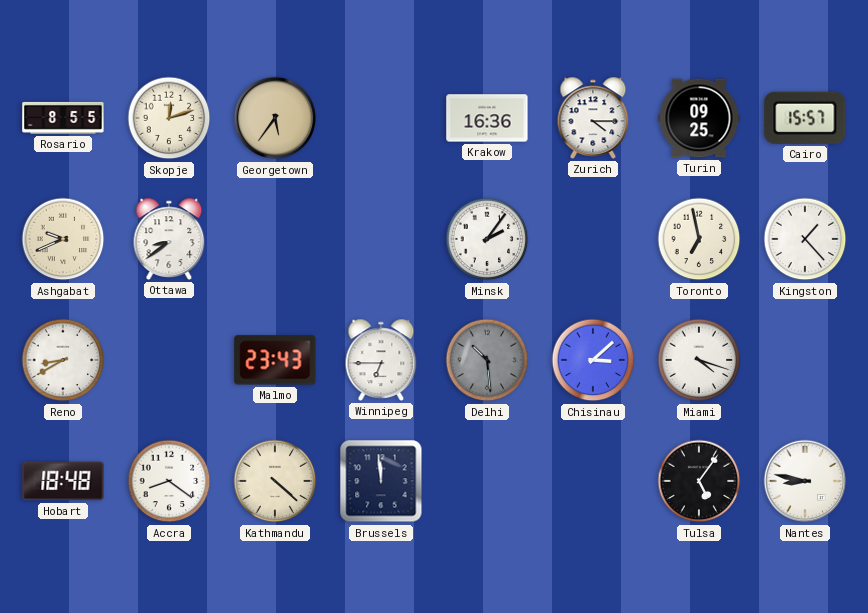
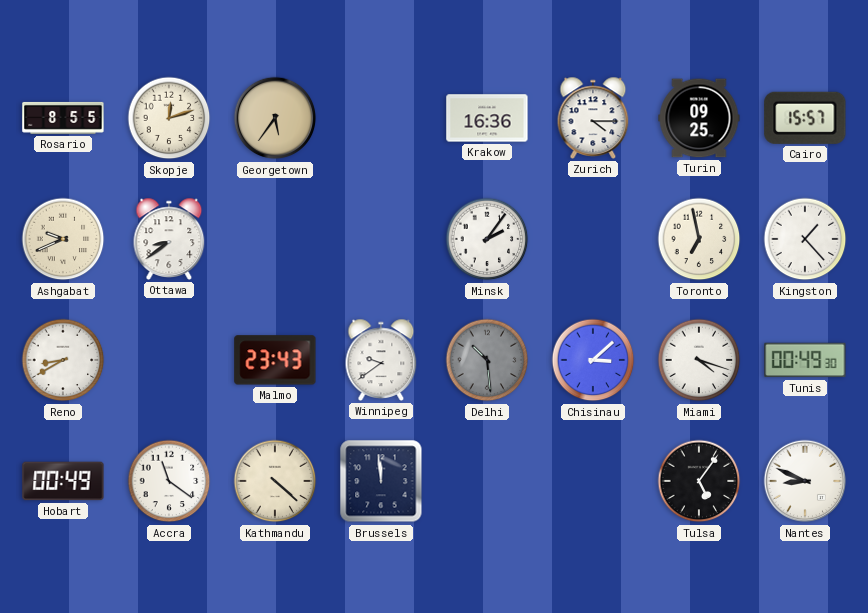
Winnipeg: 6:45 -> 9:39
Tunis: none -> 00:49
Hobart: 18:48 -> 00:49
Accra: 8:21 -> 11:21
Nantes: 8:47 -> 8:49
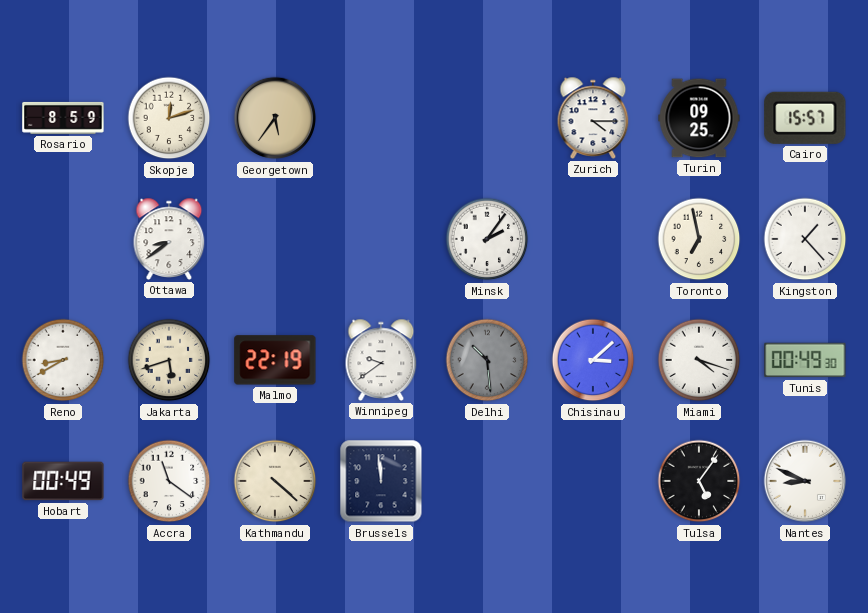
Rosario: 8:55 -> 8:59
Krakow: 16:36 -> none
Ashgabat: 9:41 -> none
Jakarta: none -> 5:42
Malmo: 23:43 -> 22:19
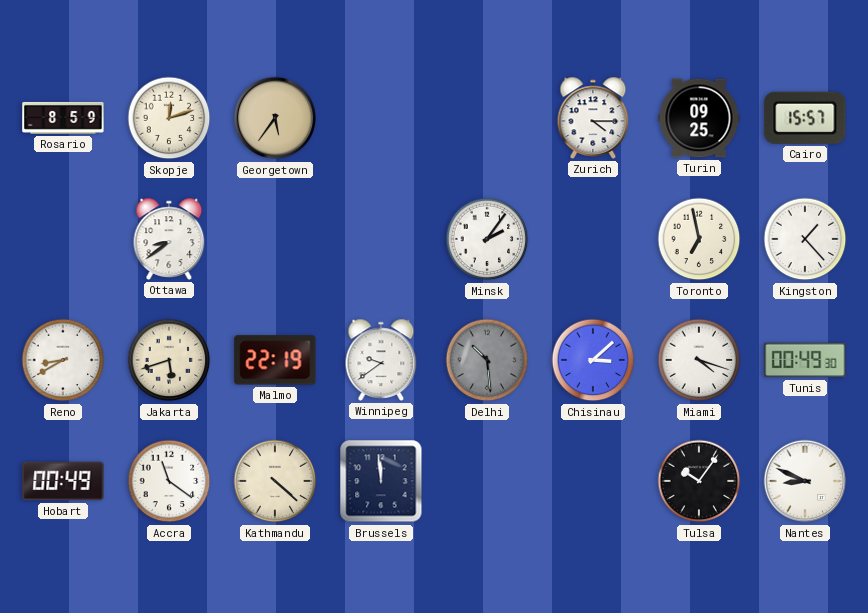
Tulsa: 5:06 -> 10:06
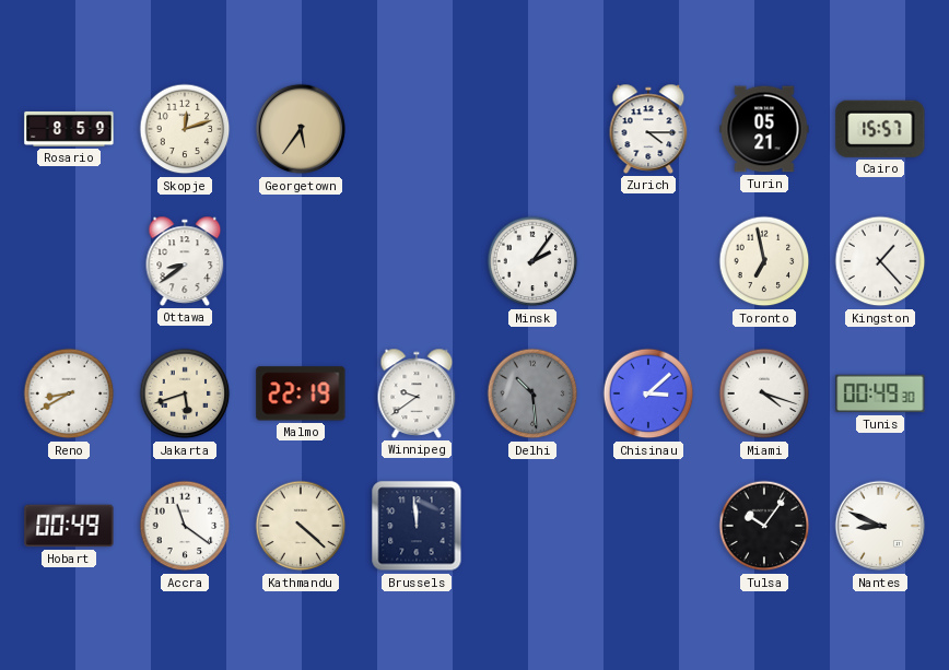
Turin: 09:25 -> 05:21
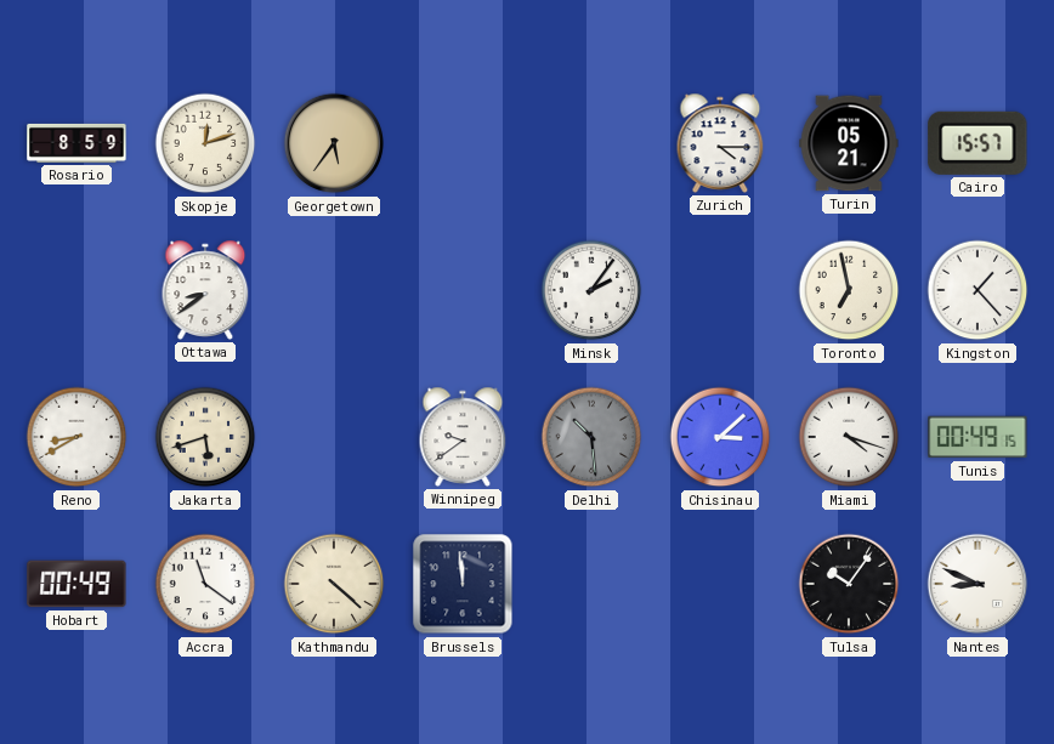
Malmo: 22:19 -> none
Tunis: 00:49:30 -> 00:49:15
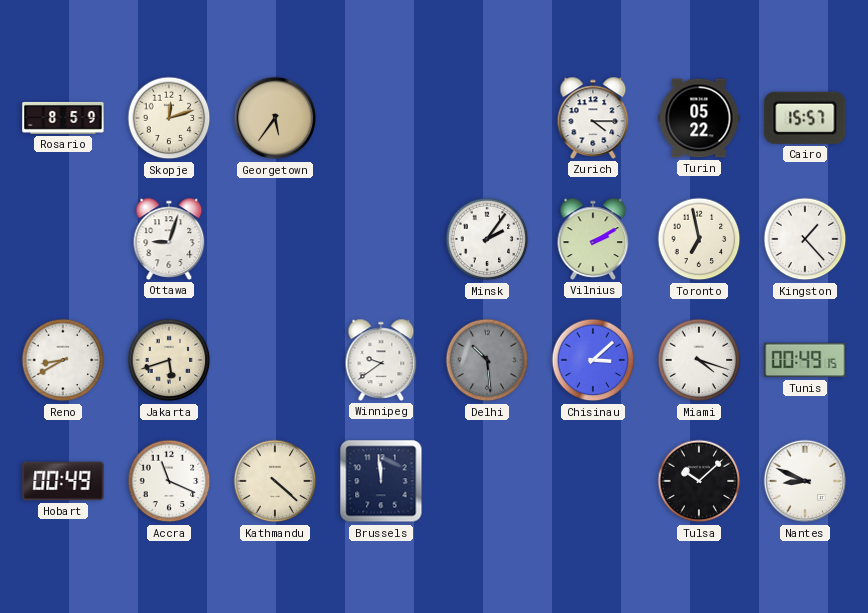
Turin: 05:21 -> 05:22
Ottawa: 8:39 -> 9:03
Vilnius: none -> 2:10
Accra: 11:21 -> 11:19
Tulsa: 10:06 -> 10:08
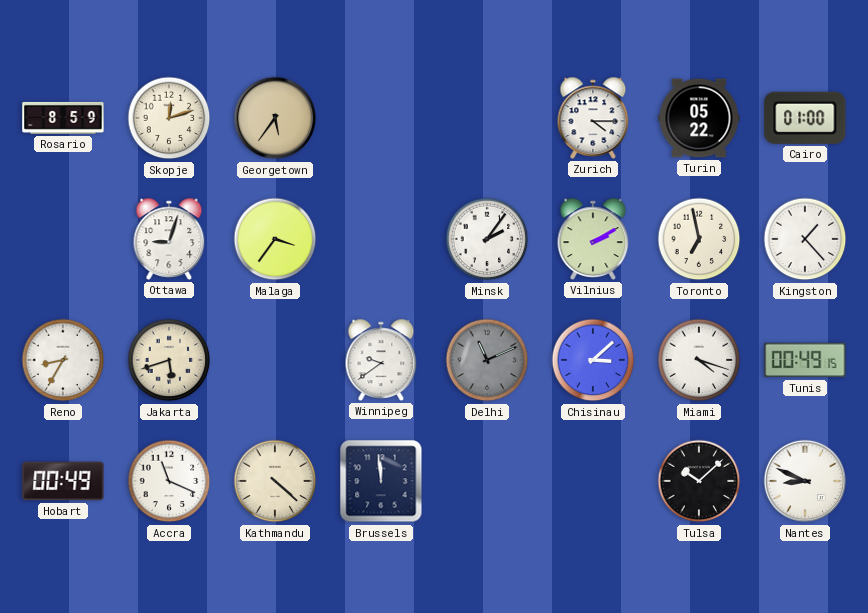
Cairo: 15:57 -> 01:00
Malaga: none -> 3:36
Reno: 8:40 -> 8:35
Delhi: 10:29 -> 11:11
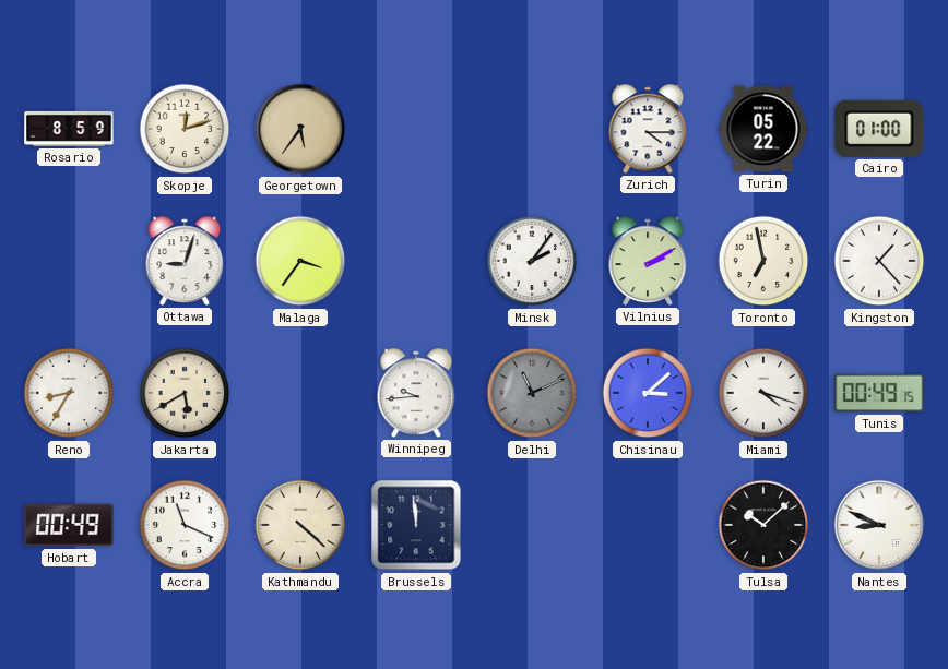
Jakarta: 5:42 -> 5:40
Winnipeg: 9:39 -> 9:44
